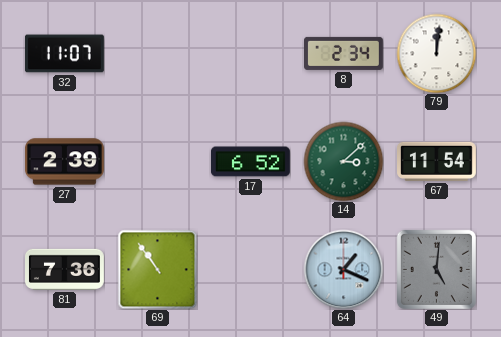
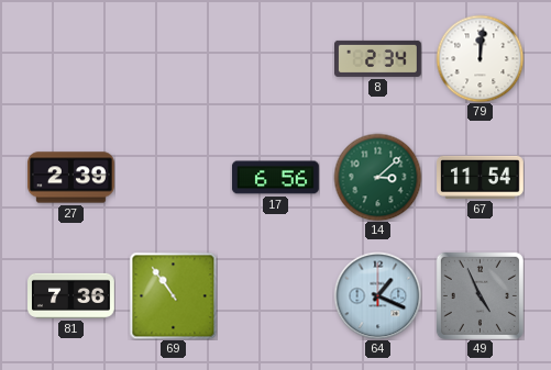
32: 11:07 -> none
17: 6:52 -> 6:56
49: 5:01 -> 4:56
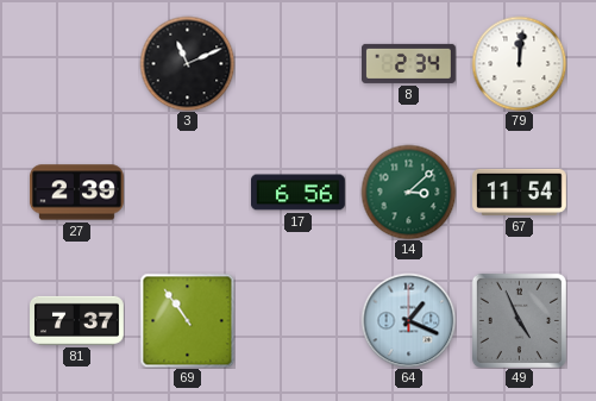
3: none -> 11:11
81: 7:36 -> 7:37
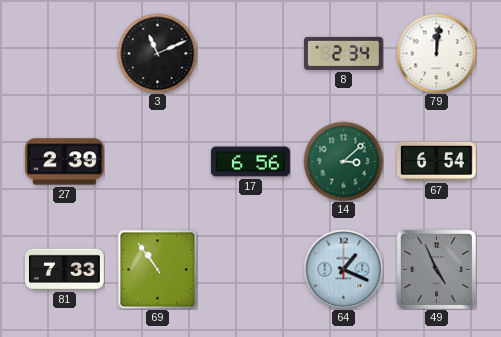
67: 11:54 -> 6:54
81: 7:37 -> 7:33
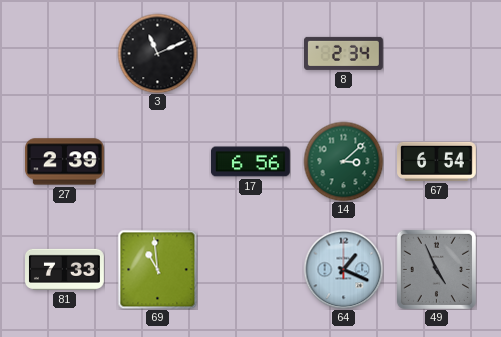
79: 12:01 -> none
69: 10:54 -> 10:59
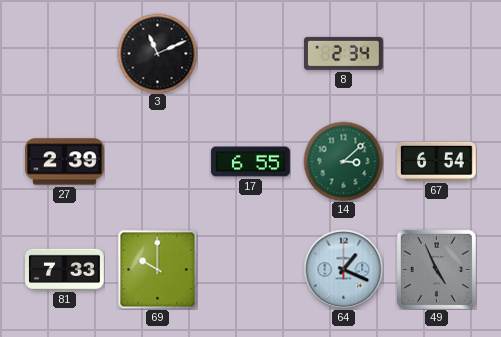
17: 6:56 -> 6:55
69: 10:59 -> 10:00
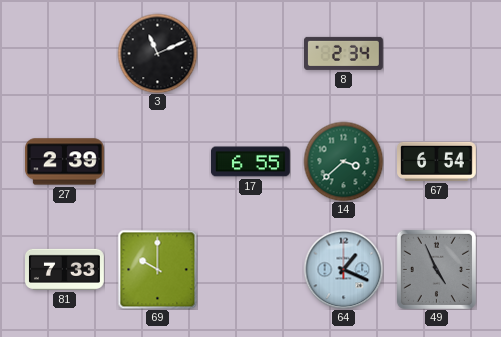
14: 3:08 -> 3:38
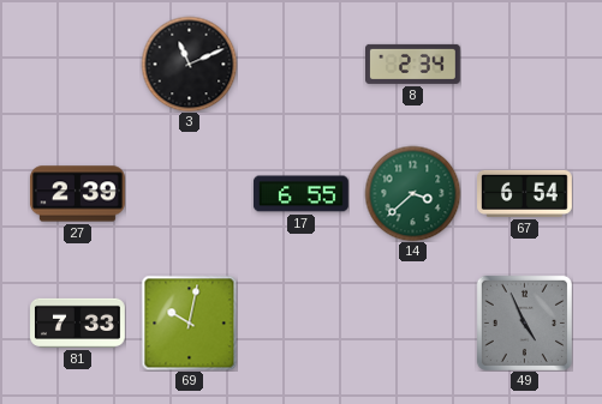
69: 10:00 -> 10:02
64: 1:19 -> none
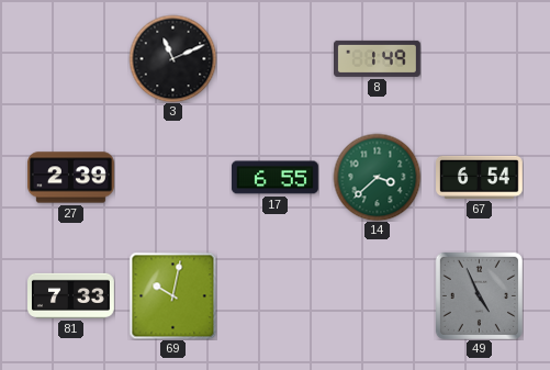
8: 2:34 -> 1:49
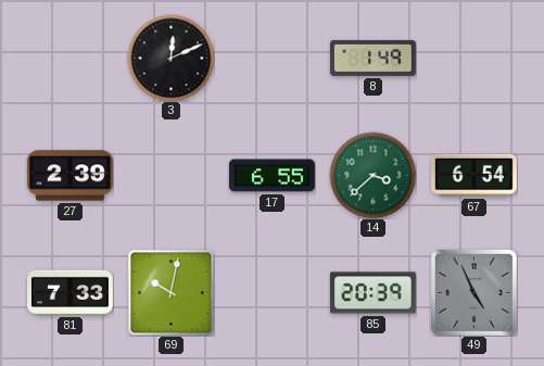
3: 11:11 -> 12:11
85: none -> 20:39
